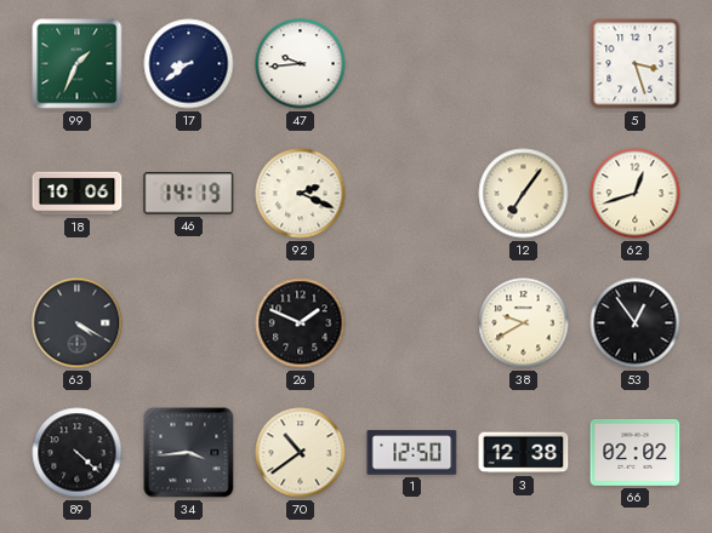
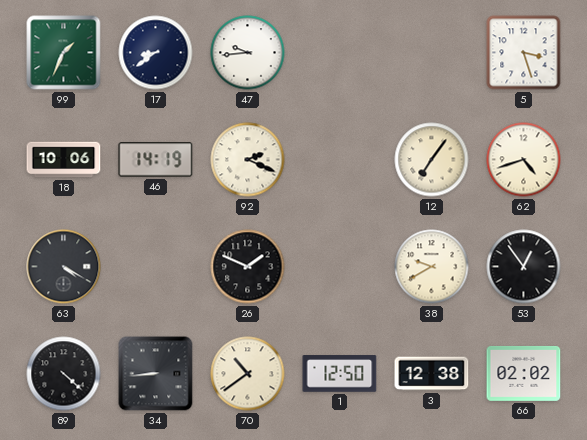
62: 12:42 -> 4:42
34: 3:44 -> 8:44
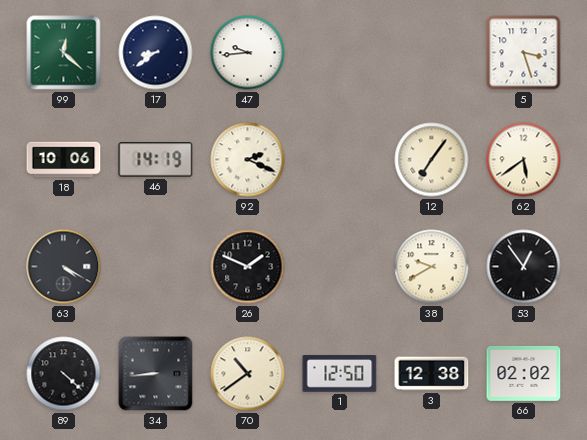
99: 1:34 -> 12:22
62: 4:42 -> 5:39
